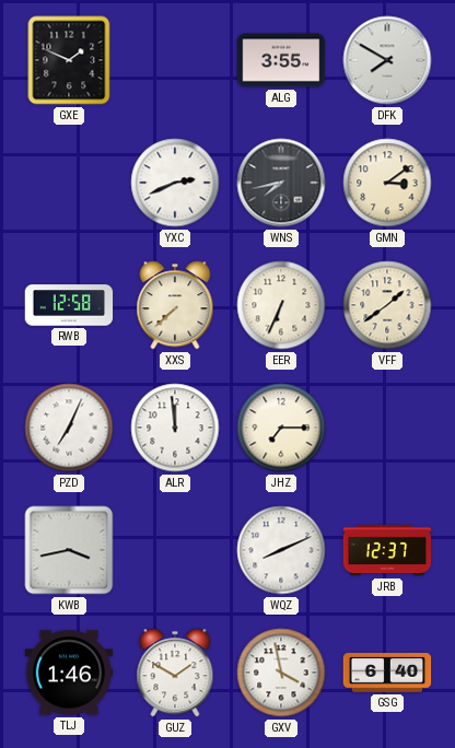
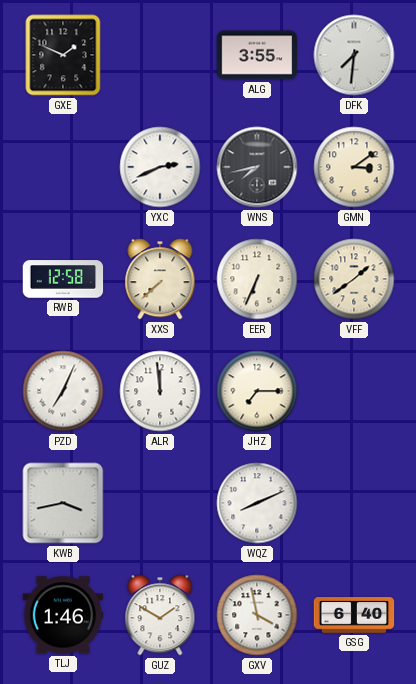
DFK: 7:50 -> 7:31
JRB: 12:37 -> none
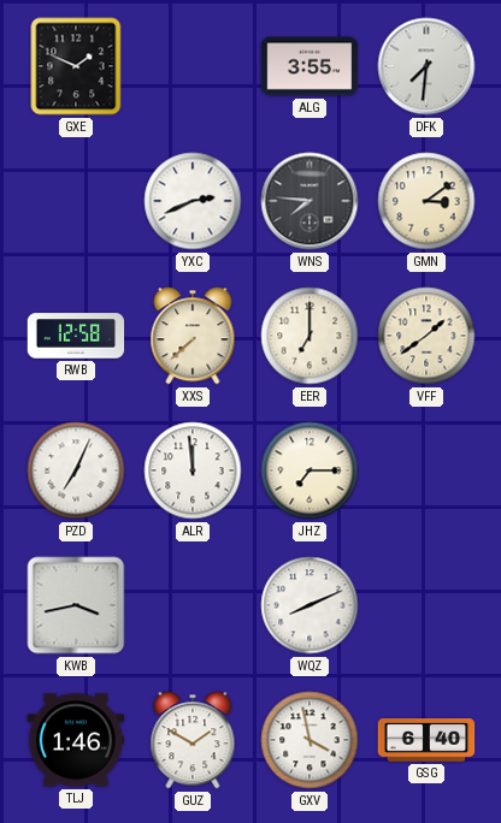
WNS: 7:43 -> 7:46
EER: 6:34 -> 7:00
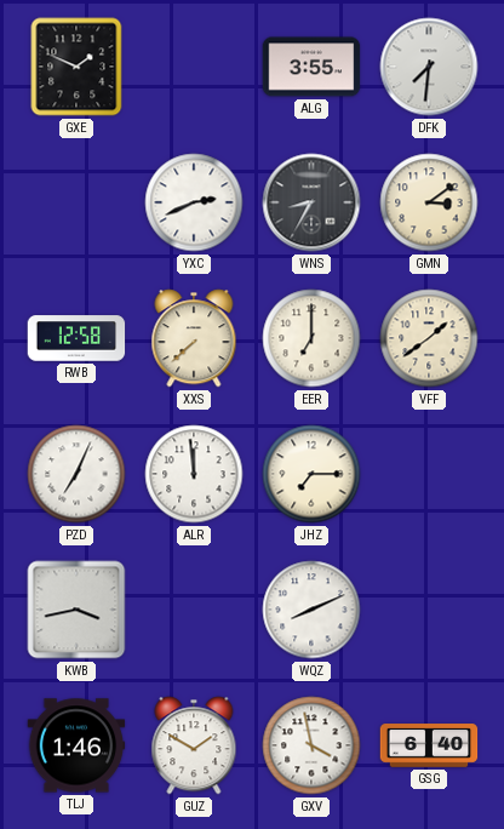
WNS: 7:46 -> 8:35
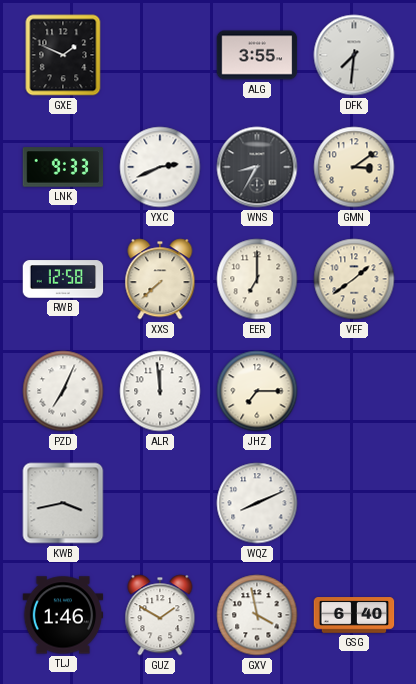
LNK: none -> 9:33
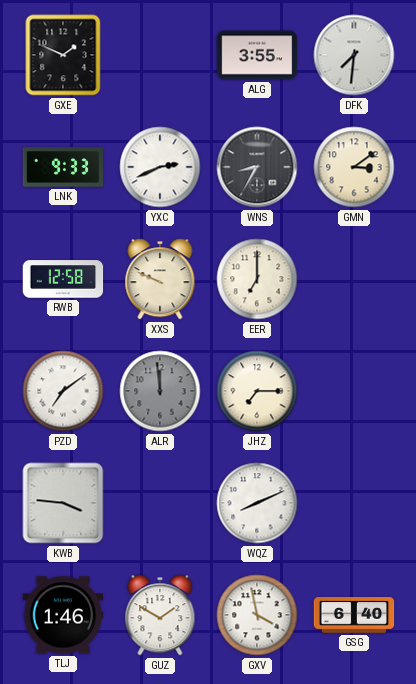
XXS: 7:38 -> 9:49
VFF: 1:39 -> none
PZD: 7:04 -> 7:09
ALR dial: white -> grey
KWB: 3:43 -> 3:46
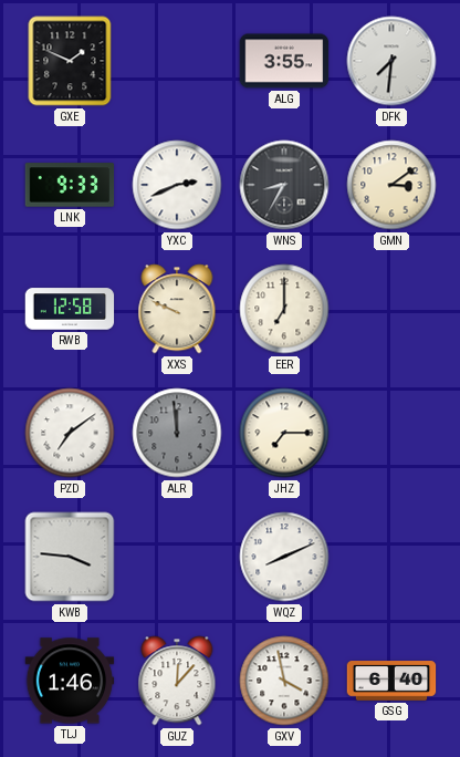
GUZ: 1:50 -> 12:07
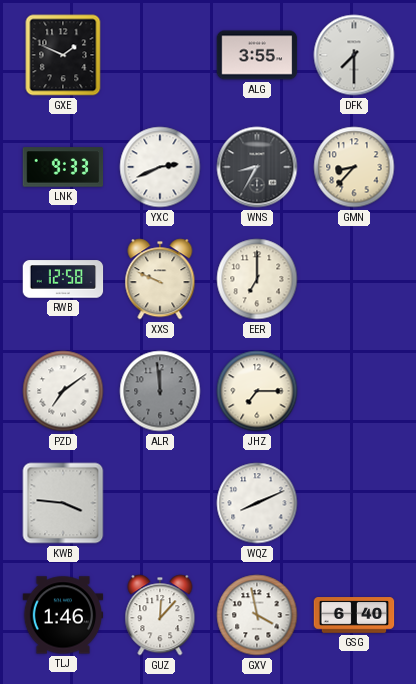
DFK: 7:31 -> 7:30
GMN: 3:09 -> 8:37
